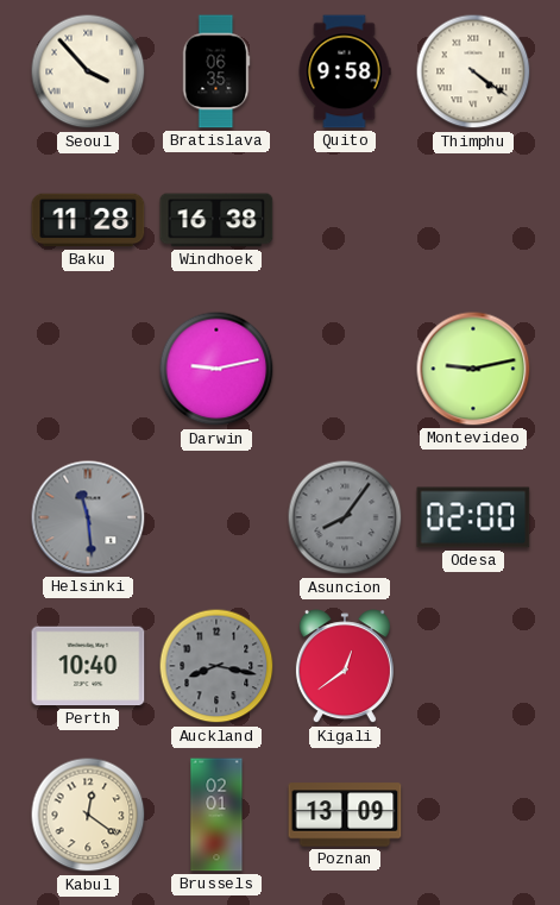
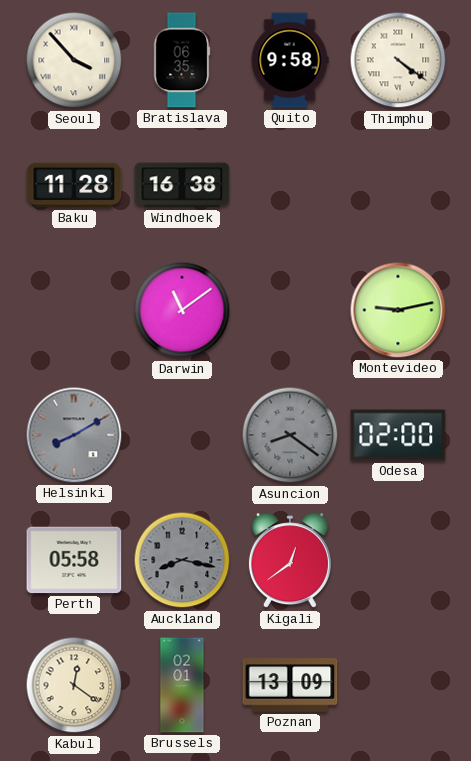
Darwin: 9:13 -> 11:09
Helsinki: 11:29 -> 8:10
Asuncion: 8:06 -> 8:21
Perth: 10:40 -> 05:58
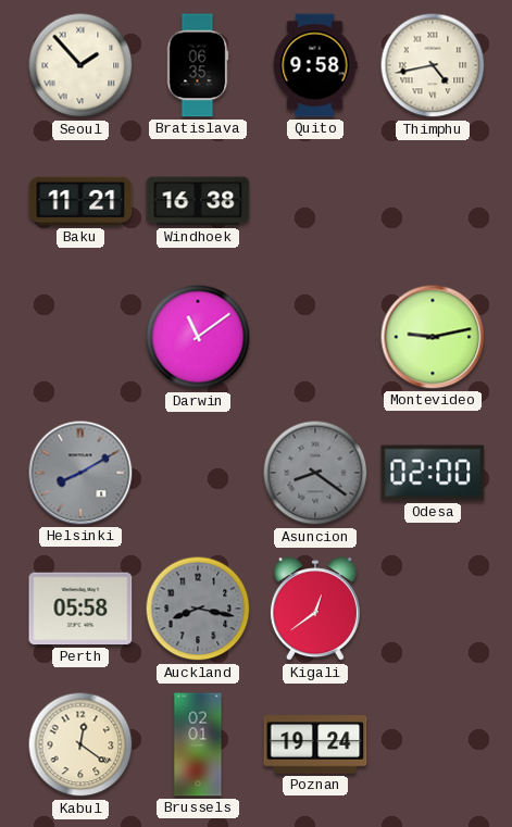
Seoul: 3:53 -> 1:53
Thimphu: 4:21 -> 4:43
Baku: 11:28 -> 11:21
Poznan: 13:09 -> 19:24
